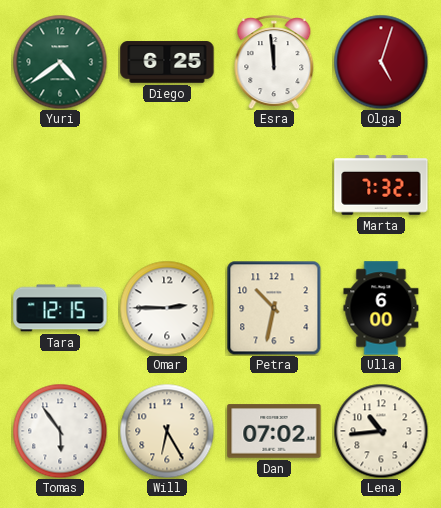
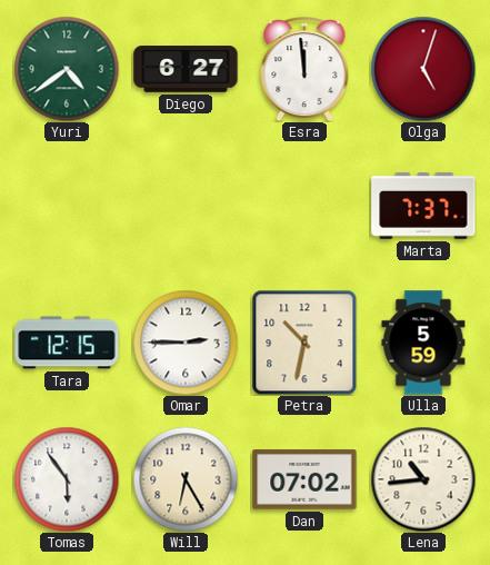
Diego: 6:25 -> 6:27
Marta: 7:32 -> 7:37
Ulla: 6:00 -> 5:59
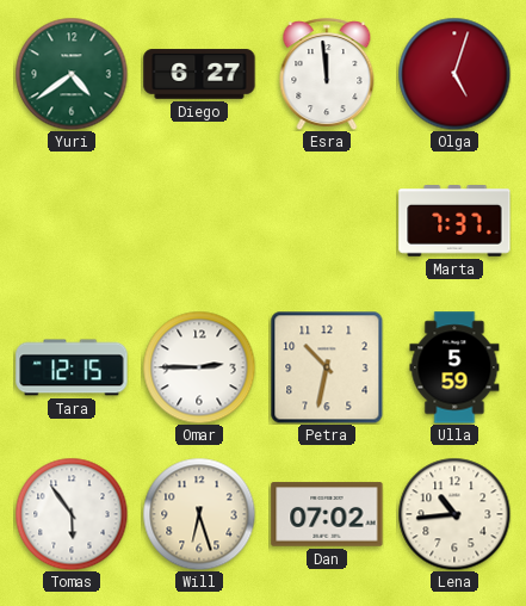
Will: 6:25 -> 6:27
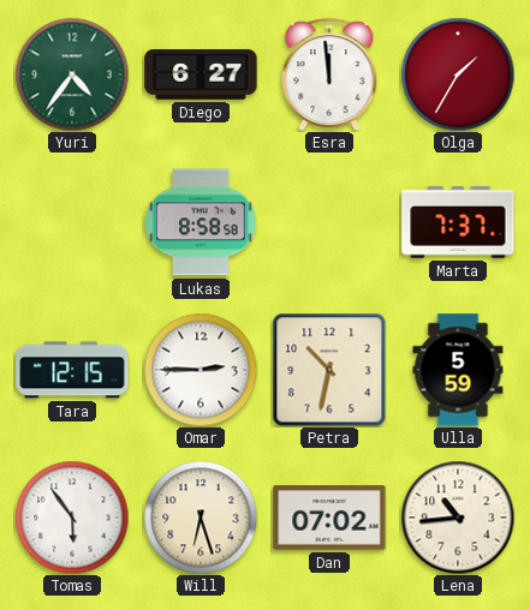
Yuri: 4:39 -> 4:36
Olga: 5:03 -> 1:35
Lukas: none -> 8:58
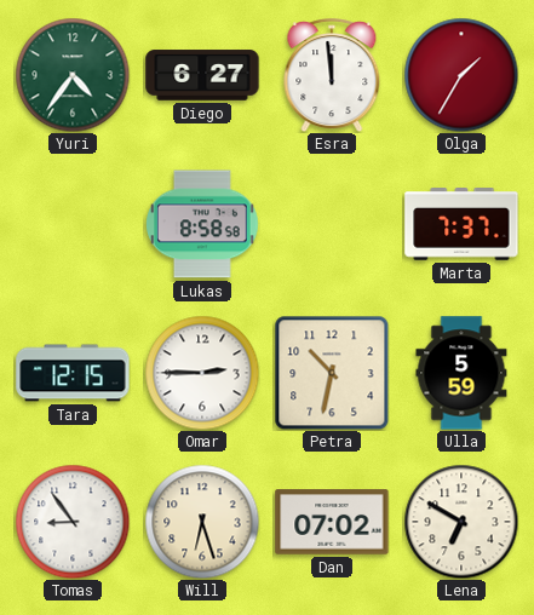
Tomas: 5:54 -> 8:54
Lena: 10:44 -> 6:50
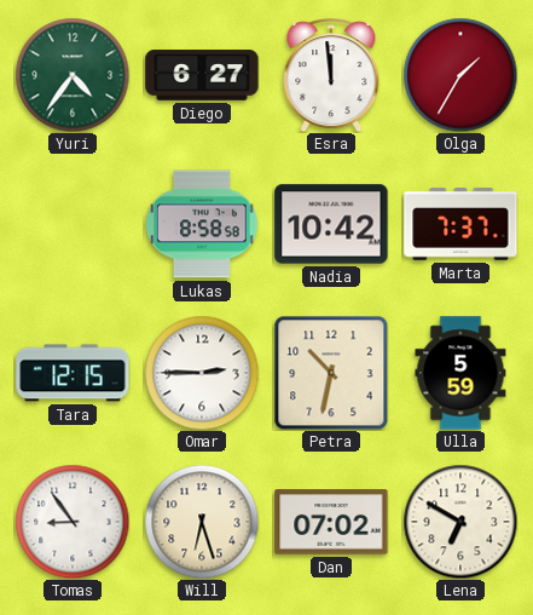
Nadia: none -> 10:42
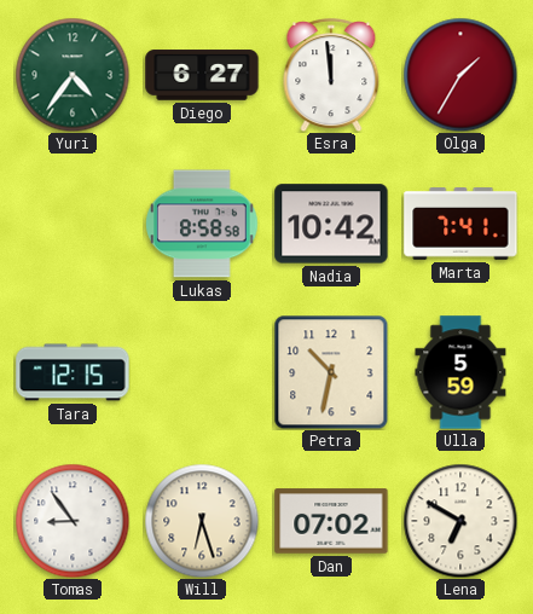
Marta: 7:37 -> 7:41
Omar: 2:45 -> none
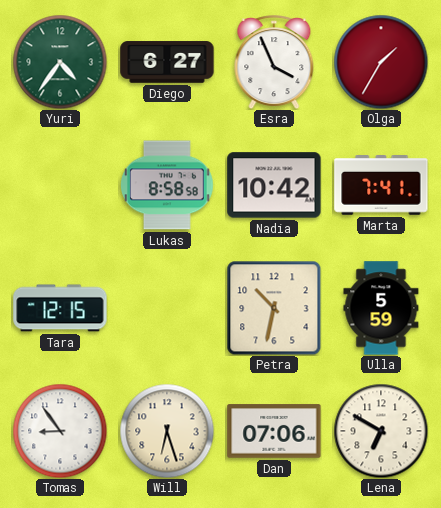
Esra: 11:59 -> 3:56
Dan: 07:02 -> 07:06
